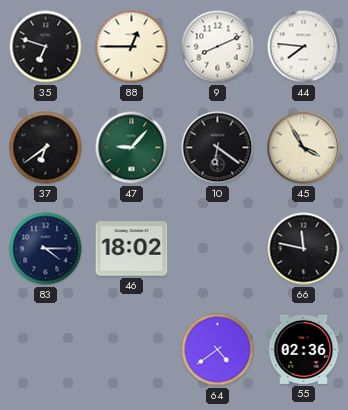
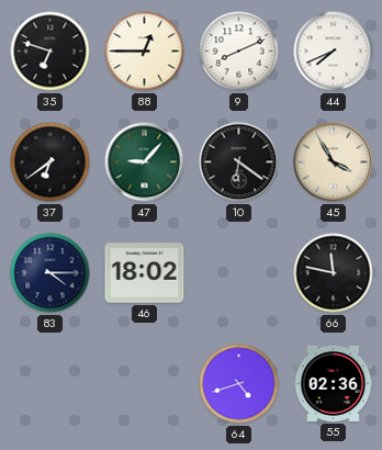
44: 7:46 -> 7:41
64: 4:39 -> 4:42
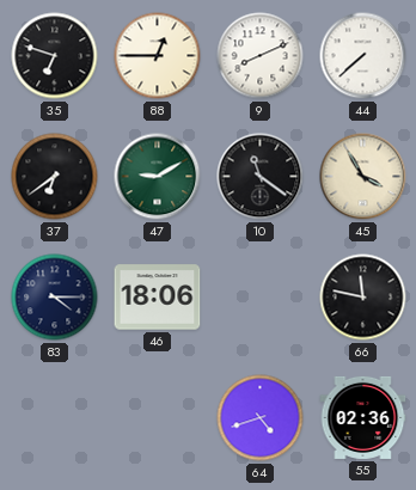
44: 7:41 -> 7:38
47: 9:07 -> 9:10
10: 6:21 -> 11:21
46: 18:02 -> 18:06
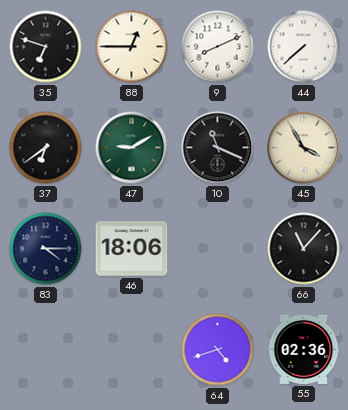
10: 11:21 -> 11:19
66: 11:47 -> 11:07
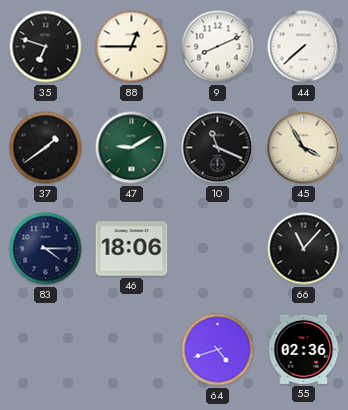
37: 6:39 -> 1:39
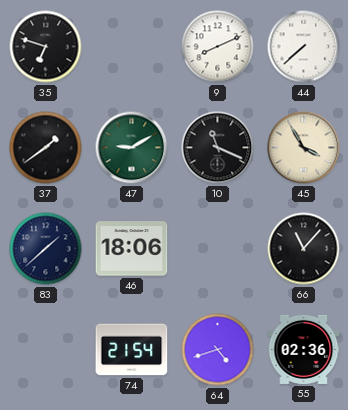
88: 12:45 -> none
83: 4:15 -> 1:38
74: none -> 21:54
